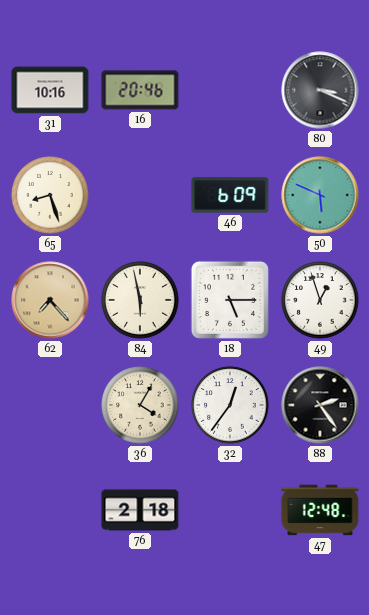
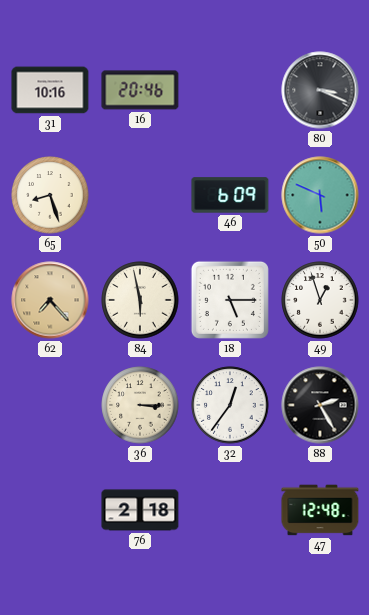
36: 4:05 -> 3:15
88: 2:24 -> 2:25
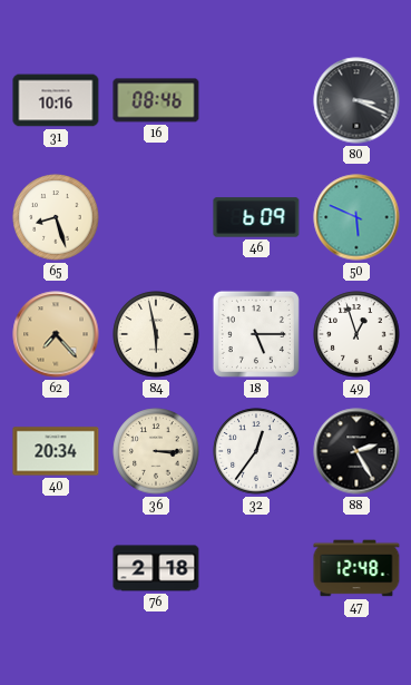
16: 20:46 -> 08:46
40: none -> 20:34
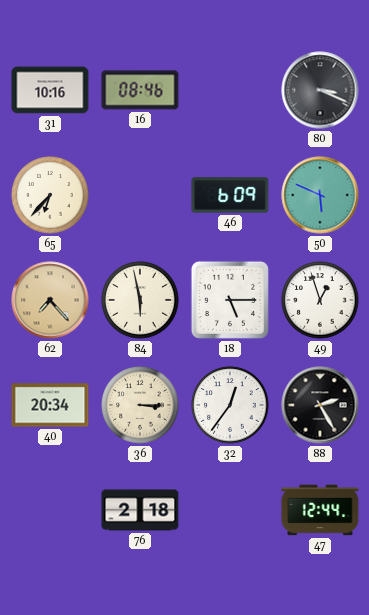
65: 8:27 -> 6:37
47: 12:48 -> 12:44
